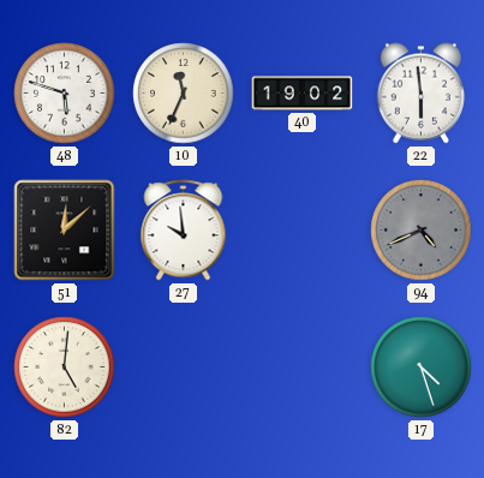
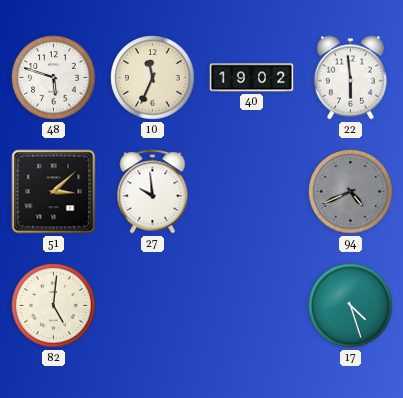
51: 12:08 -> 3:08
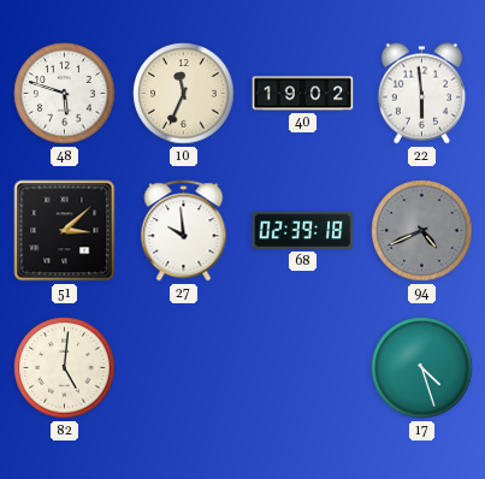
68: none -> 02:39
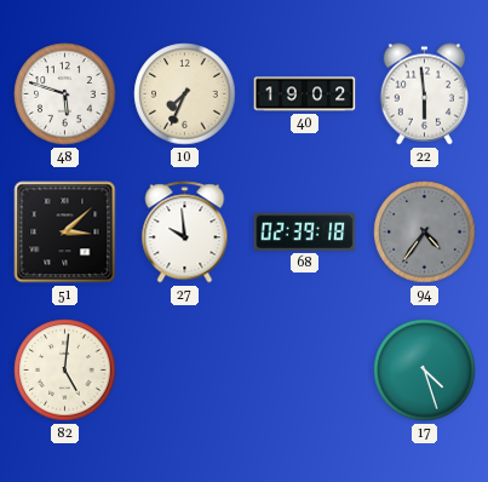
10: 11:34 -> 7:34
94: 4:41 -> 4:36
